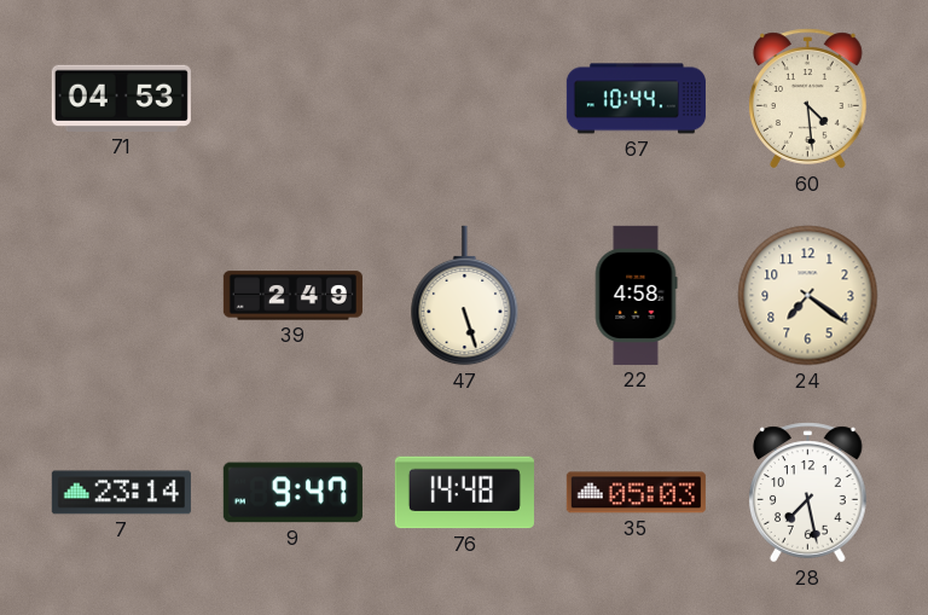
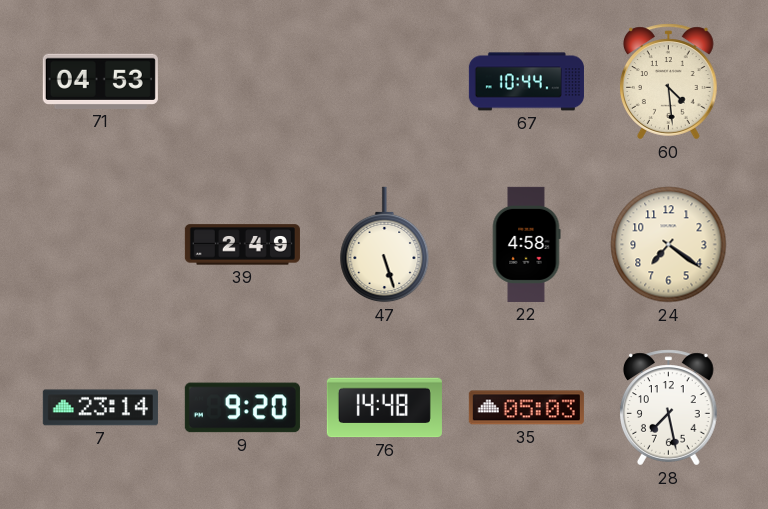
9: 9:47 -> 9:20
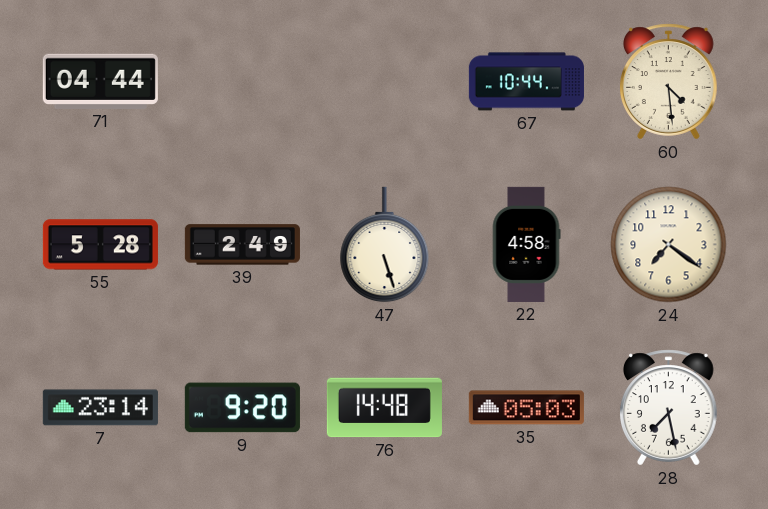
71: 04:53 -> 04:44
55: none -> 5:28
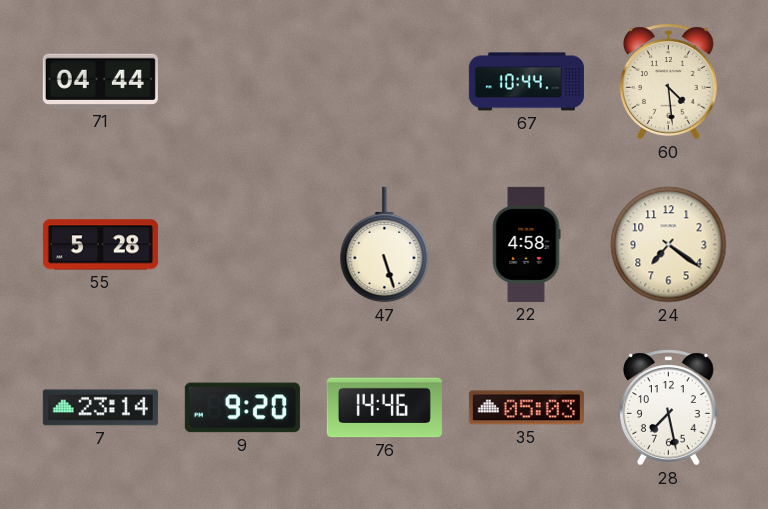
39: 2:49 -> none
76: 14:48 -> 14:46
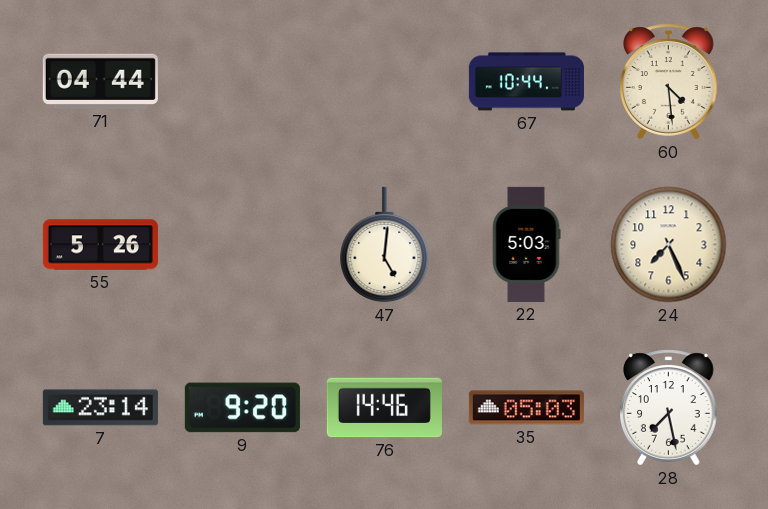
55: 5:28 -> 5:26
47: 5:27 -> 5:01
22: 4:58 -> 5:03
24: 7:21 -> 7:26
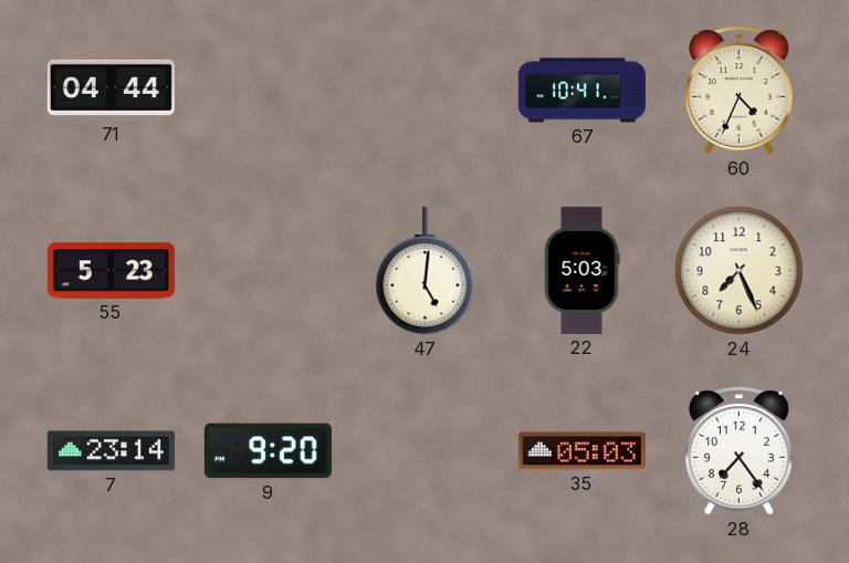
67: 10:44 -> 10:41
60: 4:29 -> 4:34
55: 5:26 -> 5:23
76: 14:46 -> none
28: 7:28 -> 7:24
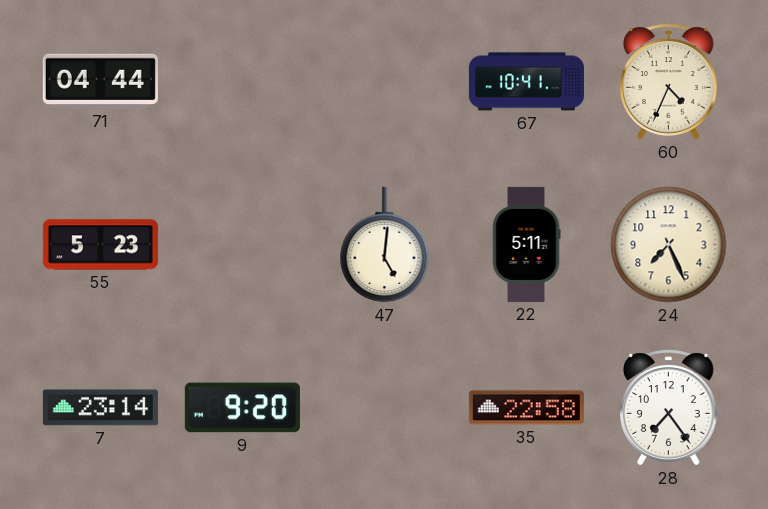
22: 5:03 -> 5:11
35: 05:03 -> 22:58
